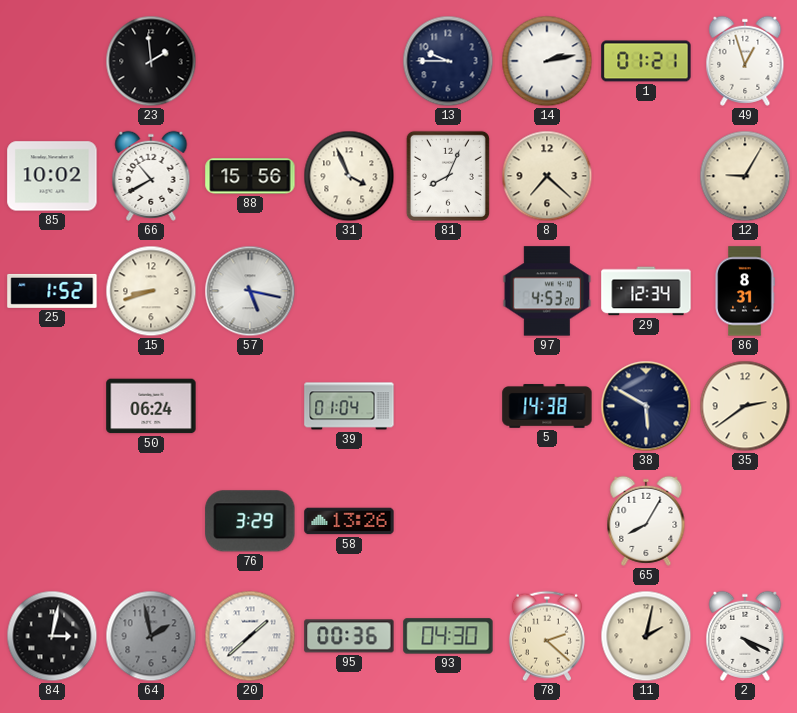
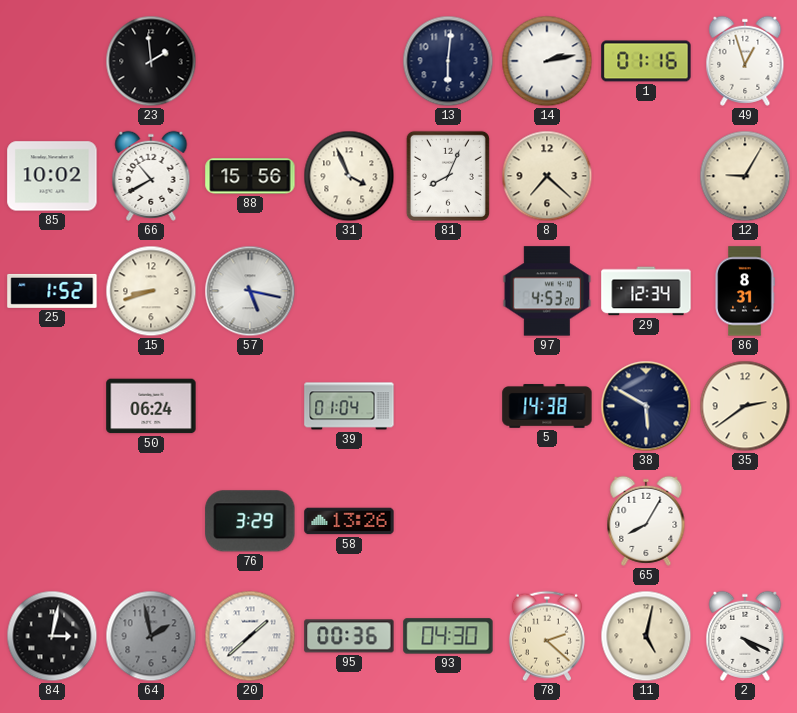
13: 9:45 -> 6:01
1: 01:21 -> 01:16
11: 2:02 -> 5:02
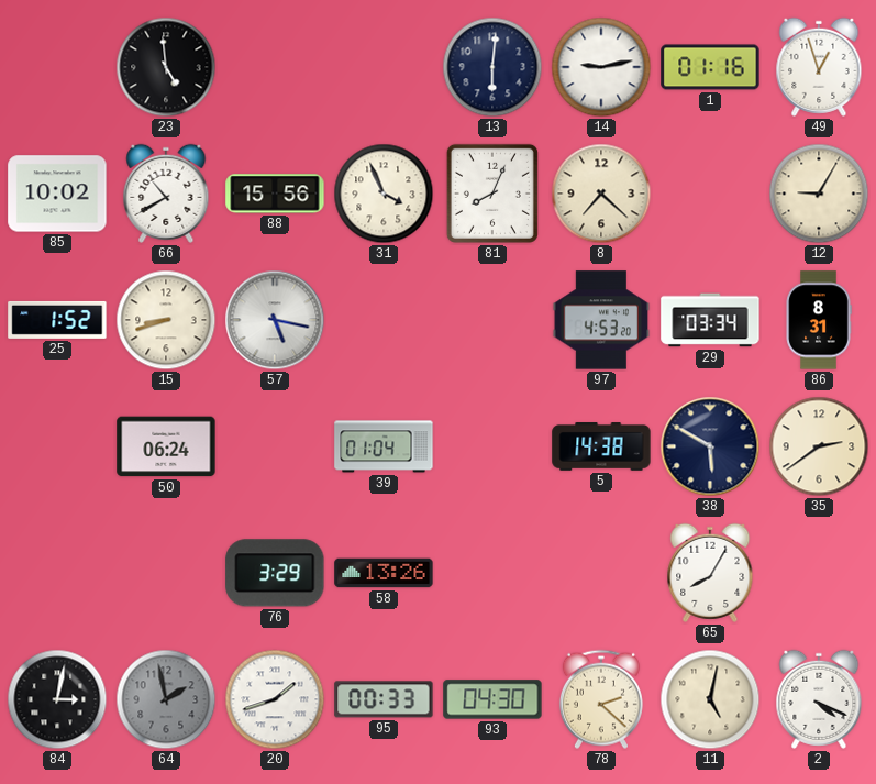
23: 1:59 -> 4:59
14: 2:13 -> 9:13
29: 12:34 -> 03:34
20: 1:38 -> 1:42
95: 00:36 -> 00:33
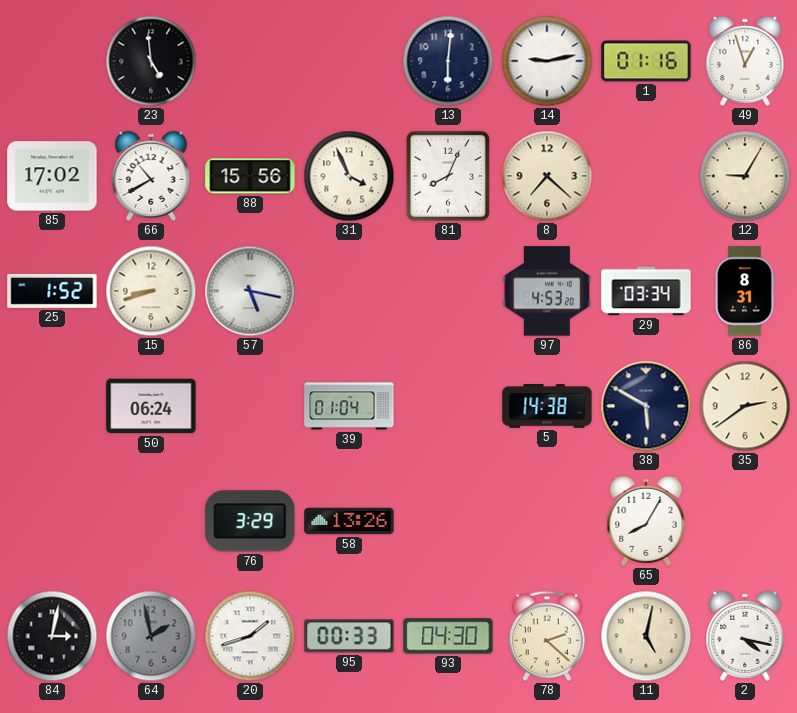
85: 10:02 -> 17:02
2: 4:19 -> 4:17
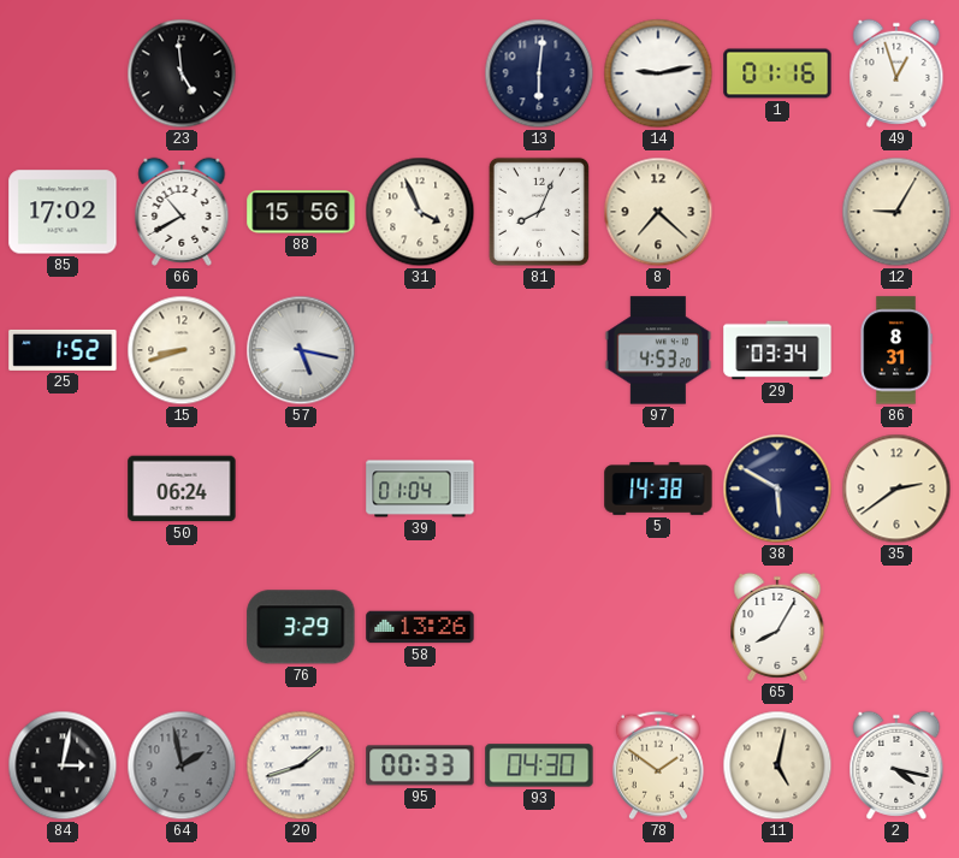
78: 2:22 -> 1:51
